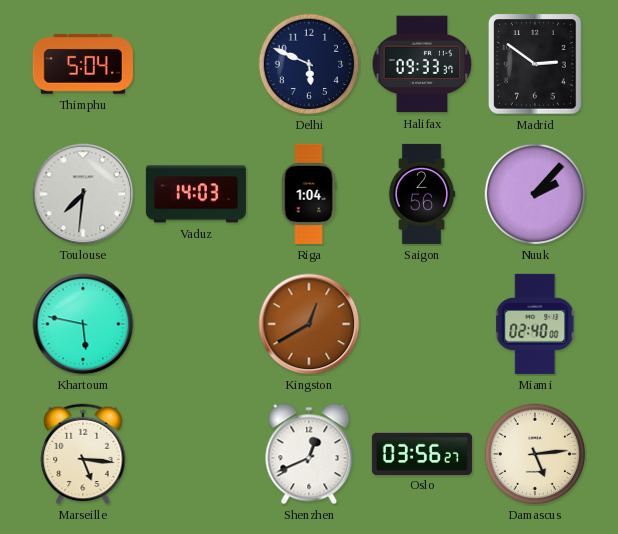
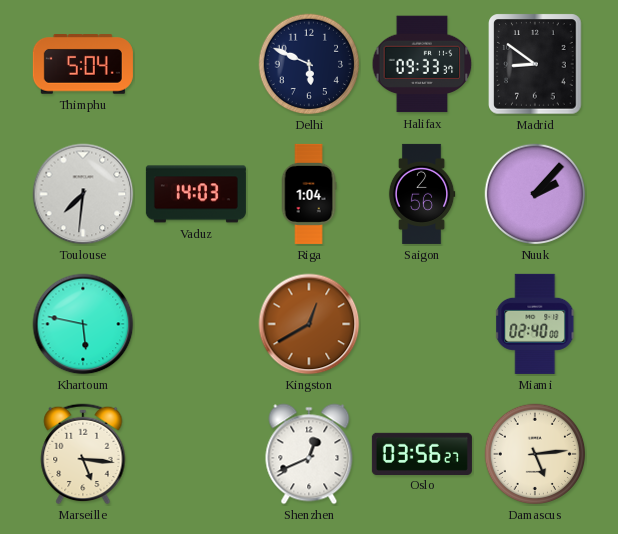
Madrid: 2:51 -> 8:51
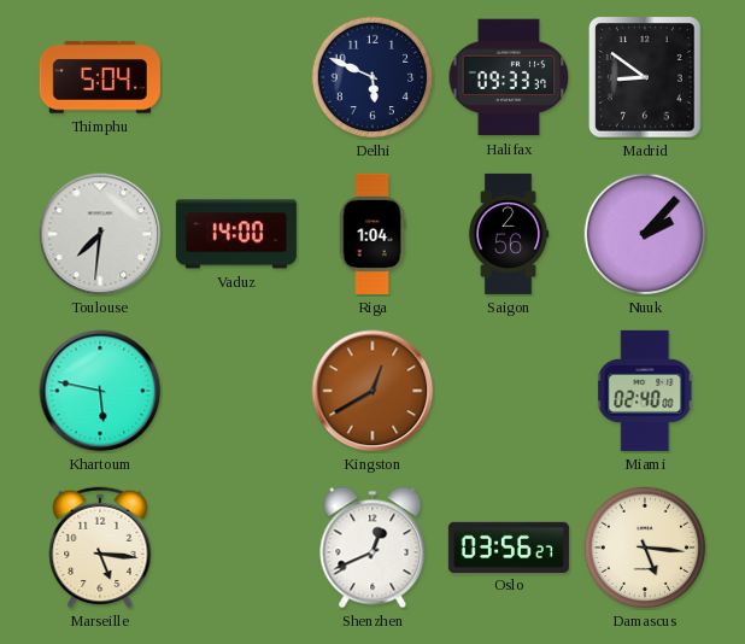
Vaduz: 14:03 -> 14:00
Damascus: 5:14 -> 5:16
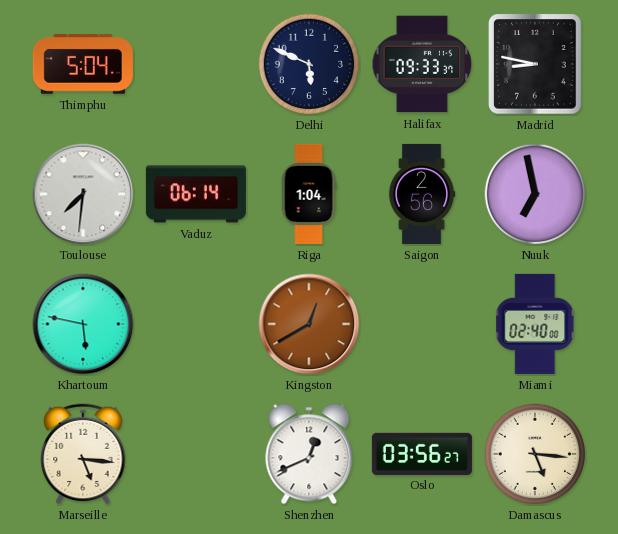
Madrid: 8:51 -> 8:47
Vaduz: 14:00 -> 06:14
Nuuk: 2:07 -> 6:58
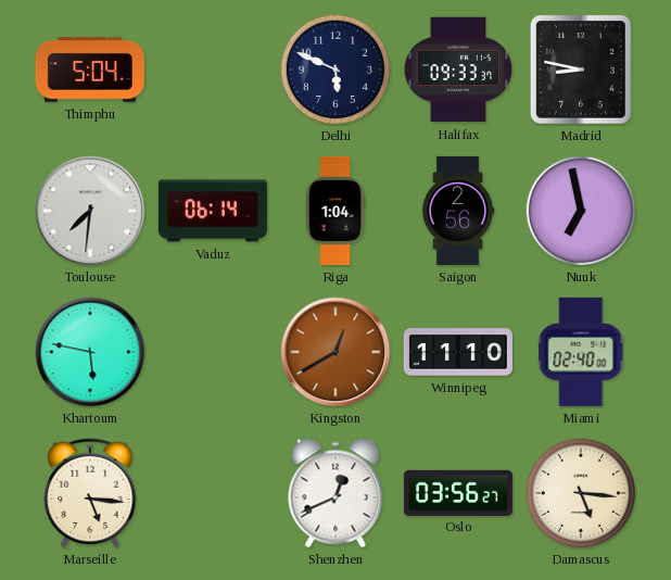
Winnipeg: none -> 11:10
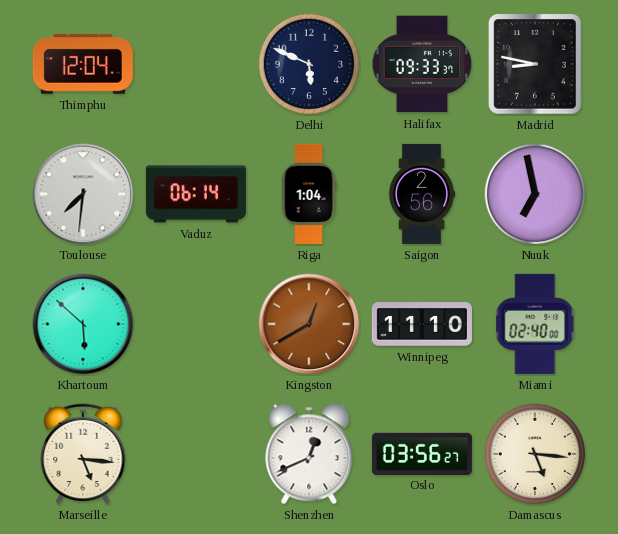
Thimphu: 5:04 -> 12:04
Khartoum: 5:47 -> 5:52
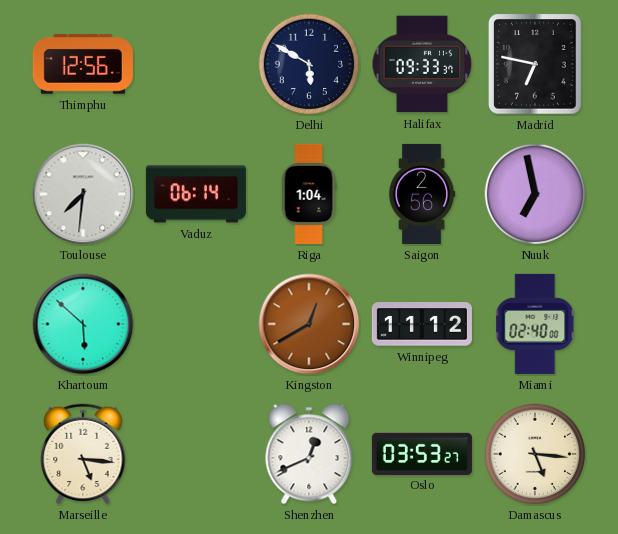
Thimphu: 12:04 -> 12:56
Delhi: 5:49 -> 5:50
Madrid: 8:47 -> 6:47
Winnipeg: 11:10 -> 11:12
Oslo: 03:56 -> 03:53
